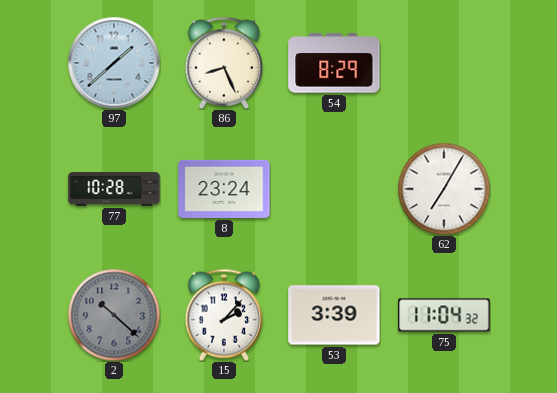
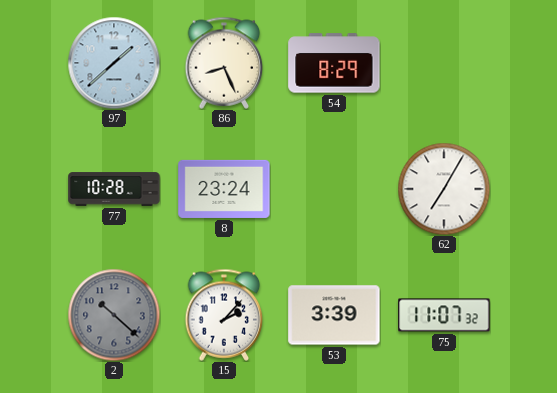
75: 11:04 -> 11:07
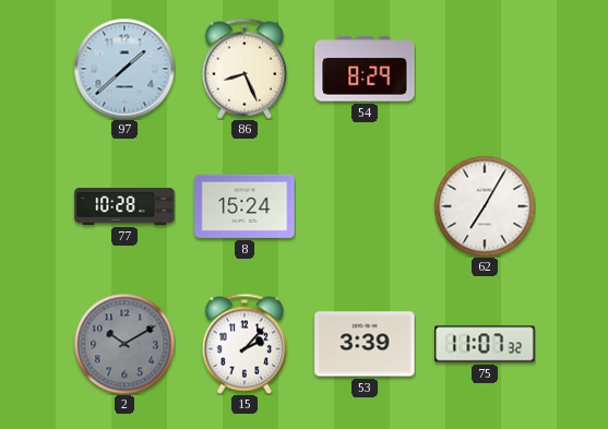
8: 23:24 -> 15:24
2: 10:22 -> 10:10
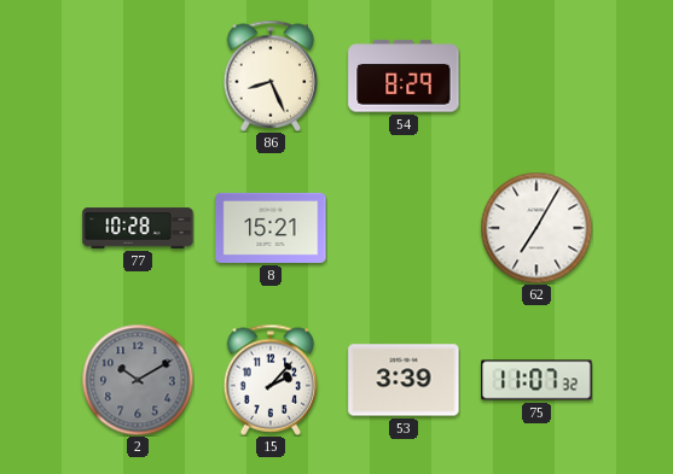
97: 1:38 -> none
8: 15:24 -> 15:21
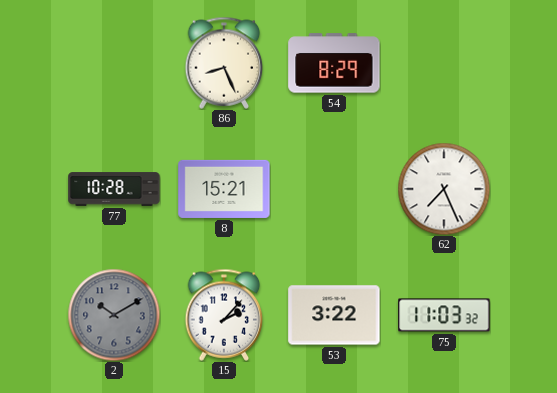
62: 7:05 -> 7:26
53: 3:39 -> 3:22
75: 11:07 -> 11:03
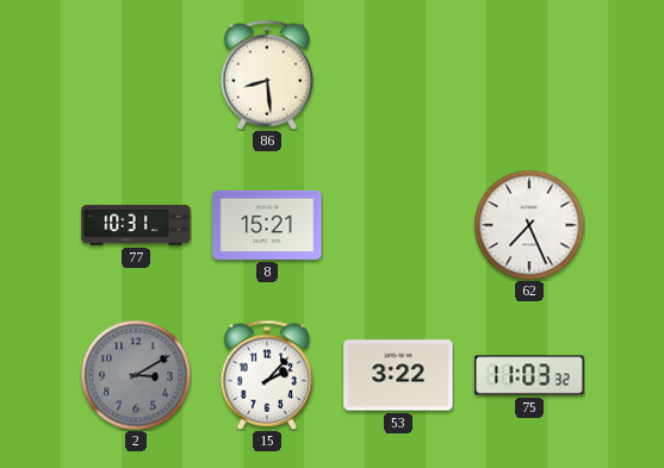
86: 8:26 -> 8:29
54: 8:29 -> none
77: 10:28 -> 10:31
2: 10:10 -> 3:10
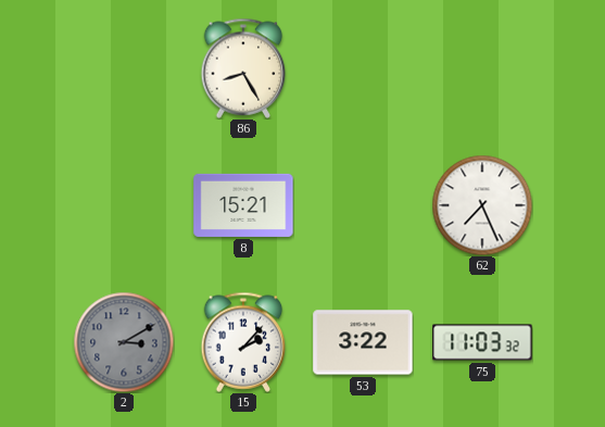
86: 8:29 -> 8:25
77: 10:31 -> none
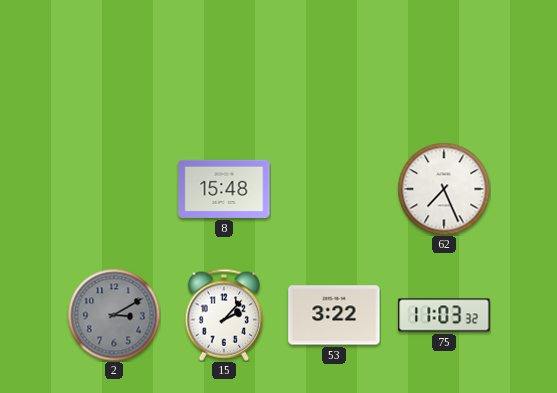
86: 8:25 -> none
8: 15:21 -> 15:48
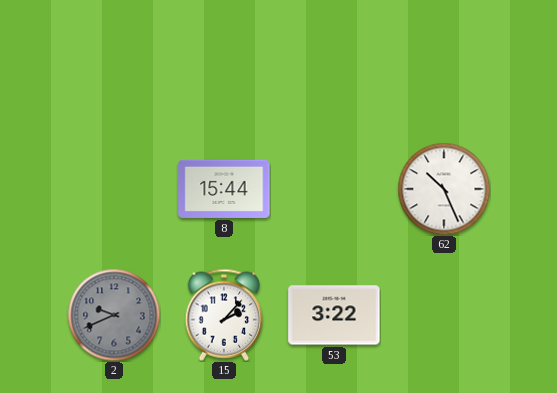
8: 15:48 -> 15:44
62: 7:26 -> 10:26
2: 3:10 -> 9:41
75: 11:03 -> none
